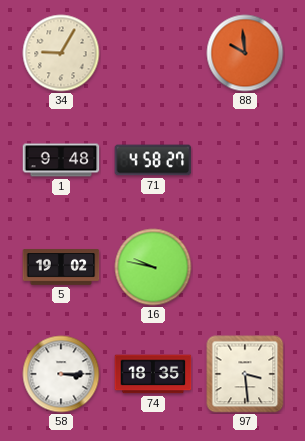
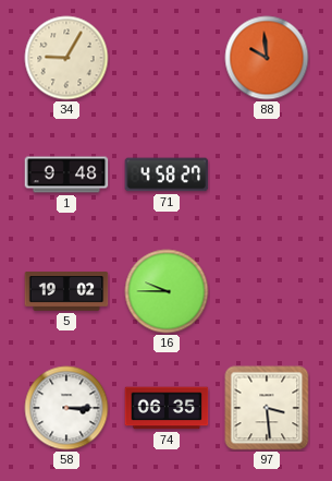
16: 9:47 -> 9:45
74: 18:35 -> 06:35
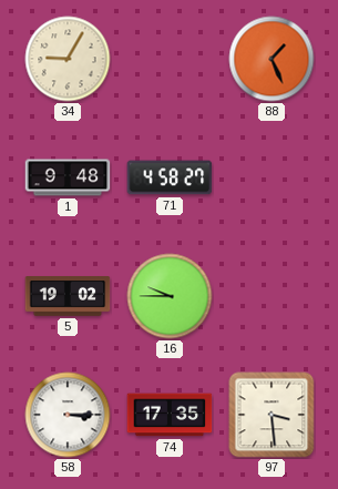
88: 9:59 -> 1:26
74: 06:35 -> 17:35
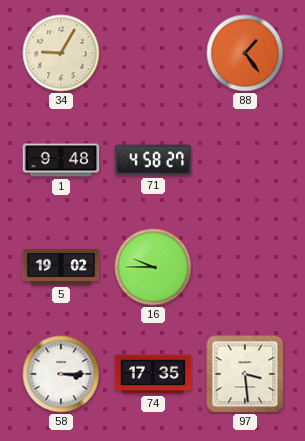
88: 1:26 -> 1:24
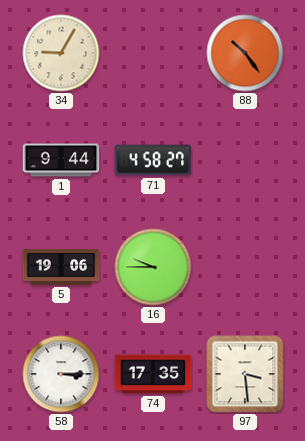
88: 1:24 -> 10:24
1: 9:48 -> 9:44
5: 19:02 -> 19:06
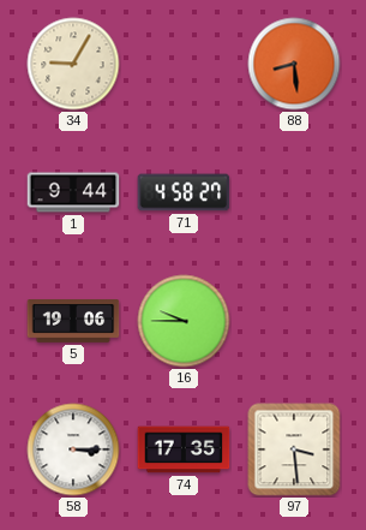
88: 10:24 -> 8:29
